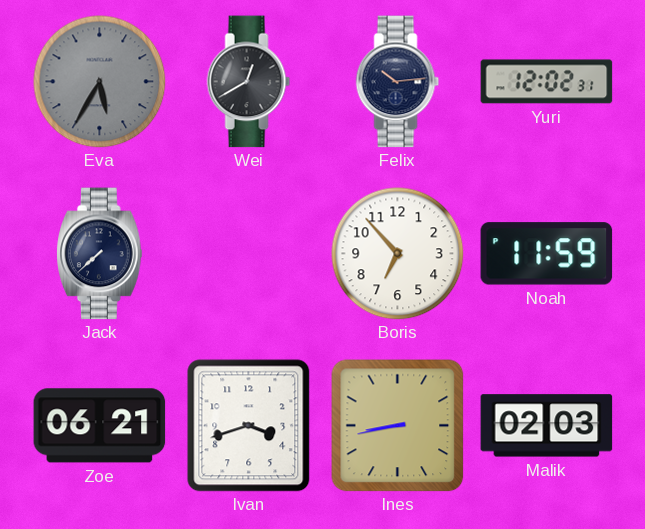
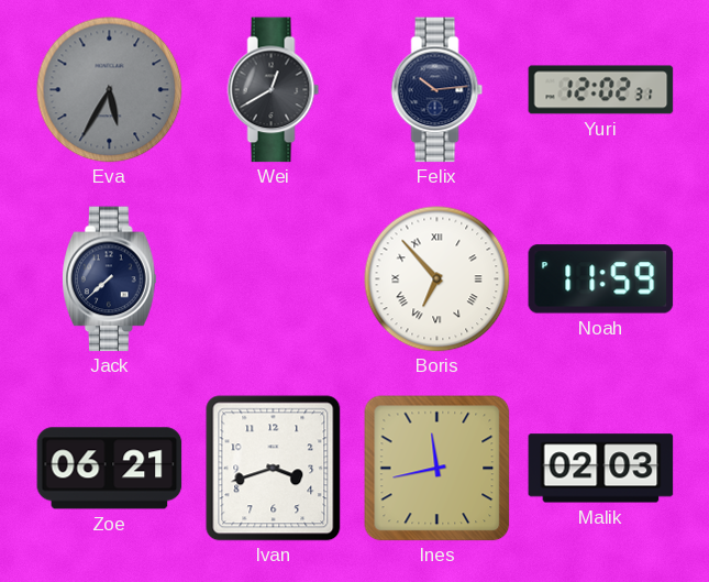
Boris numerals: Arabic -> Roman
Ines: 8:43 -> 11:43
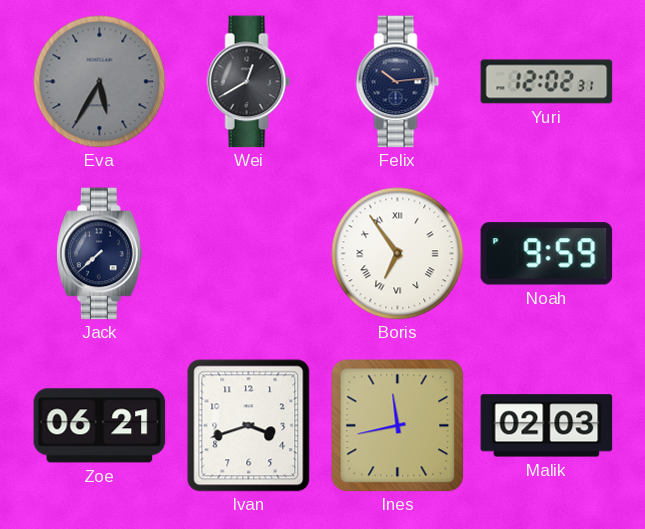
Boris: 6:53 -> 6:54
Noah: 11:59 -> 9:59
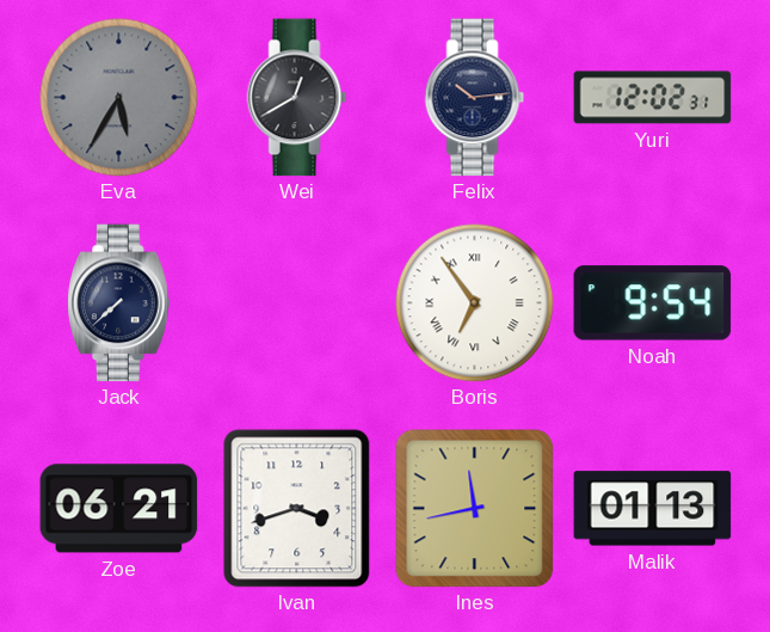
Noah: 9:59 -> 9:54
Malik: 02:03 -> 01:13
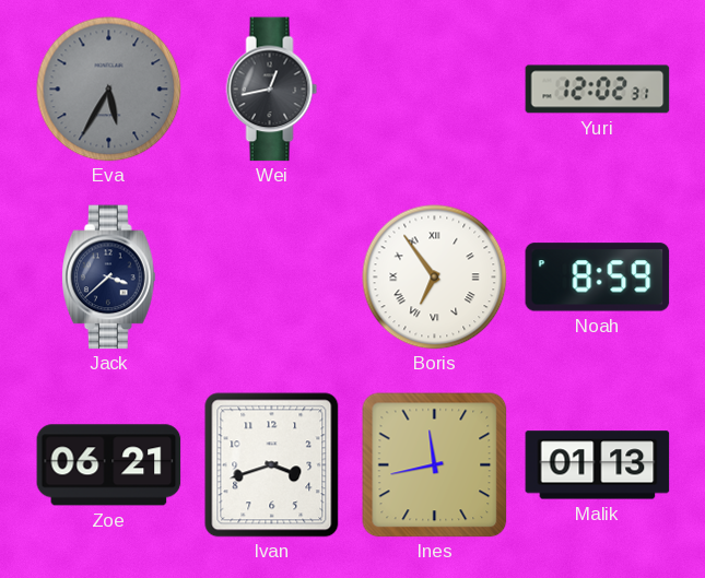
Wei: 12:40 -> 12:43
Felix: 10:14 -> none
Jack: 7:38 -> 3:38
Noah: 9:54 -> 8:59
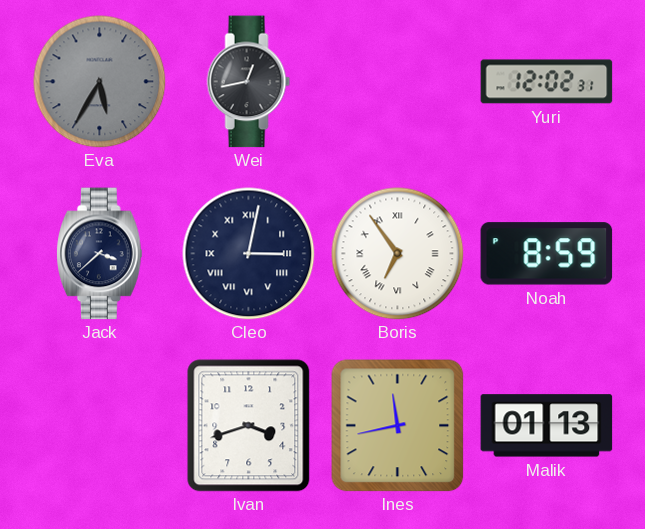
Cleo: none -> 3:02
Zoe: 06:21 -> none
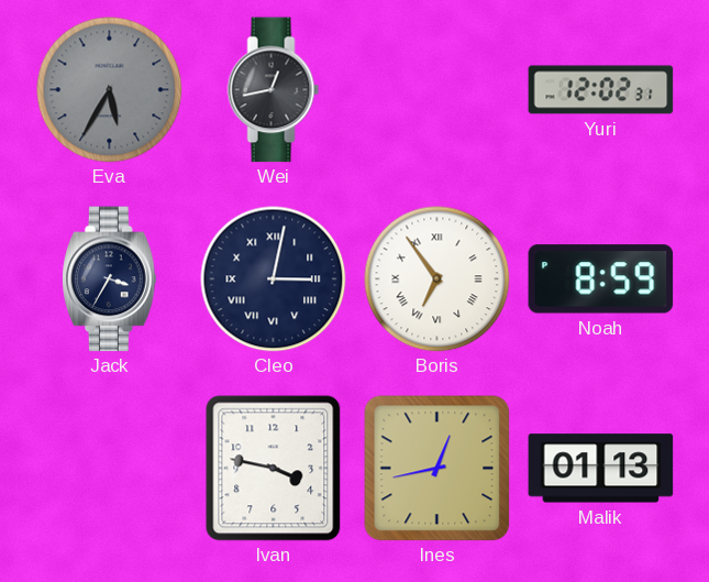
Jack: 3:38 -> 3:35
Ivan: 3:42 -> 3:47
Ines: 11:43 -> 12:43
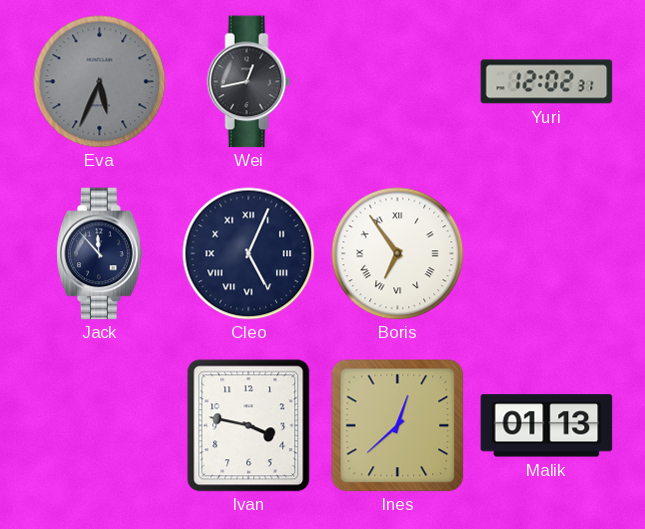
Eva: 5:35 -> 5:34
Jack: 3:35 -> 11:53
Cleo: 3:02 -> 5:04
Noah: 8:59 -> none
Ines: 12:43 -> 12:38
